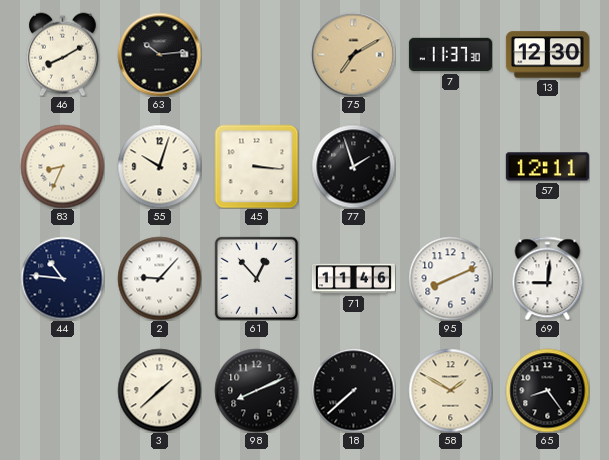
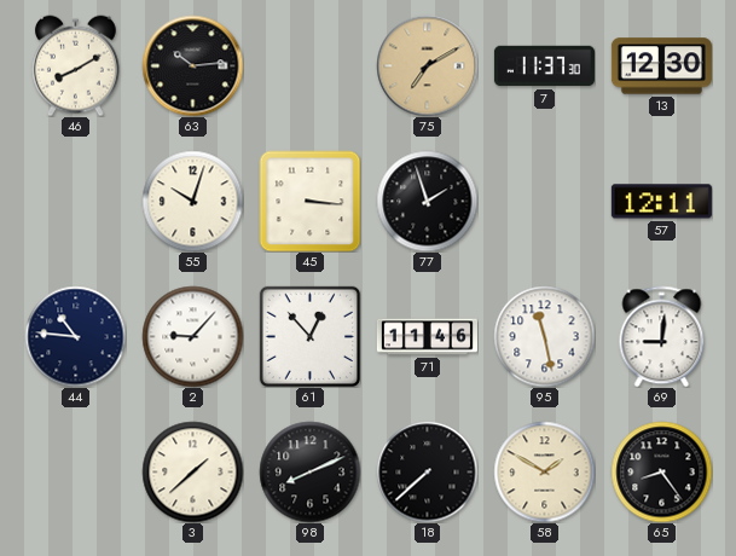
83: 8:34 -> none
95: 8:11 -> 11:28
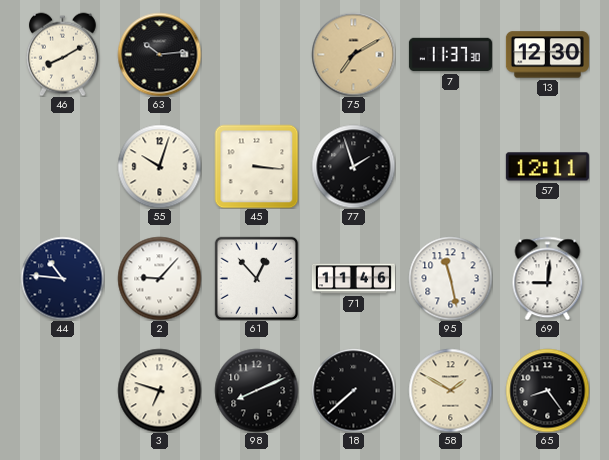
3: 1:38 -> 6:48
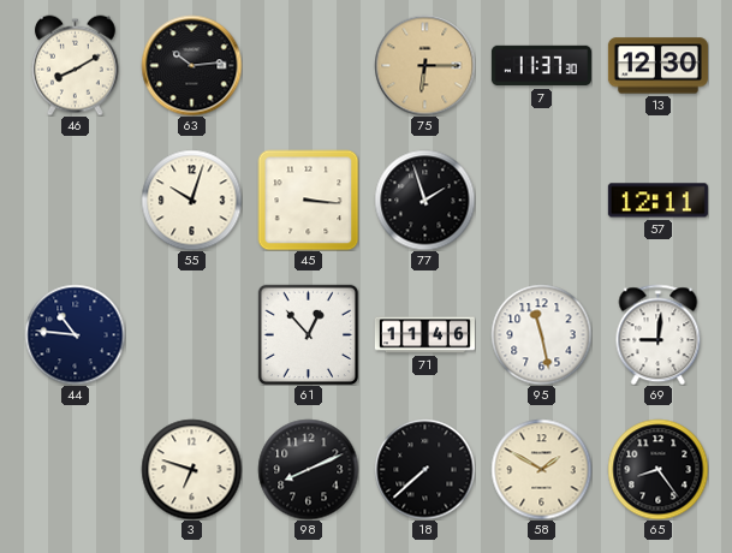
75: 7:10 -> 6:15
2: 9:07 -> none
